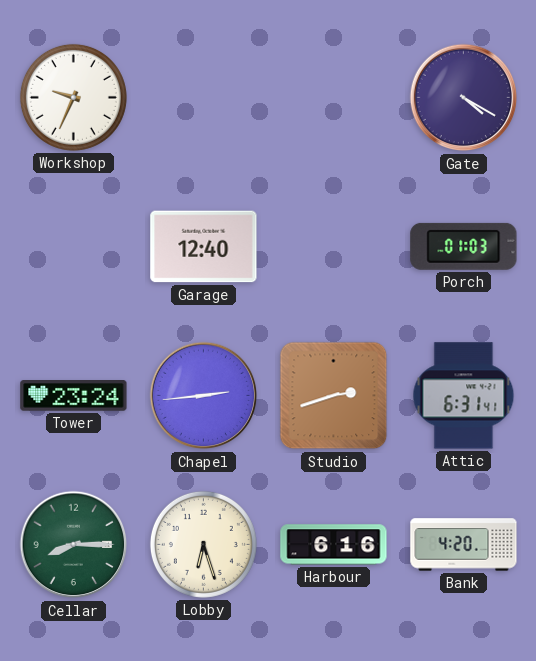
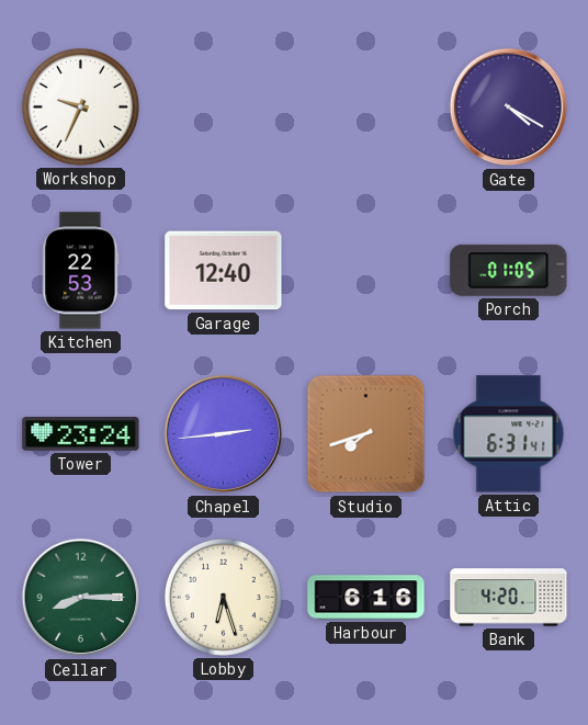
Kitchen: none -> 22:53
Porch: 01:03 -> 01:05
Studio: 2:42 -> 7:42
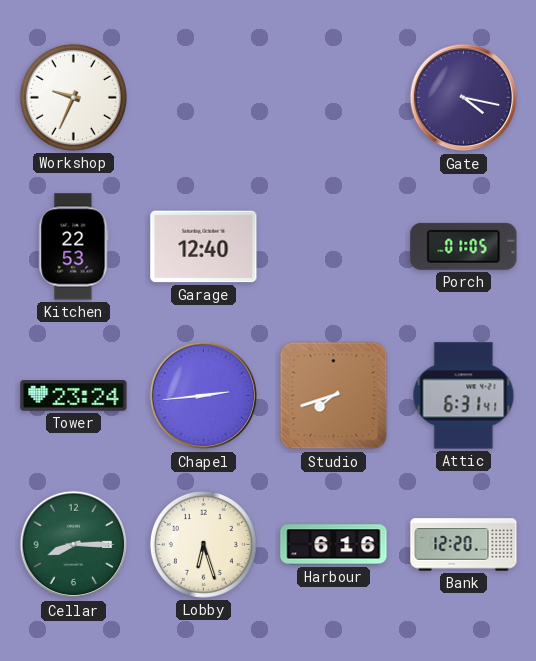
Gate: 4:20 -> 4:17
Bank: 4:20 -> 12:20
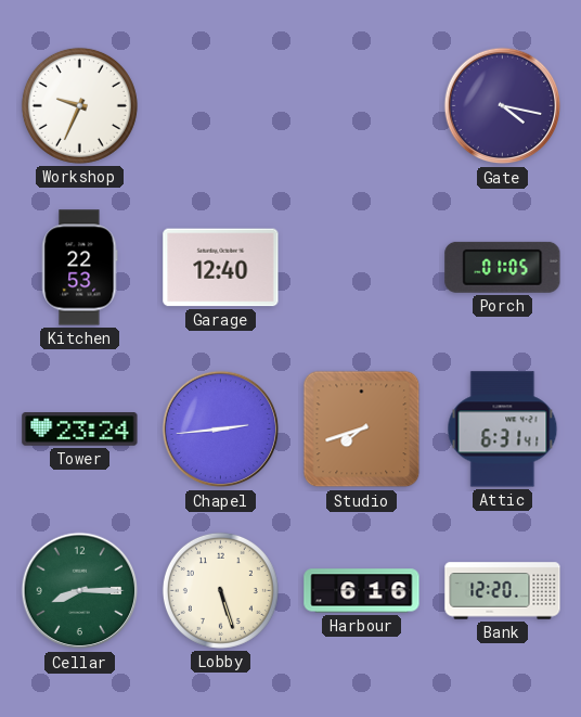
Lobby: 6:27 -> 5:27
